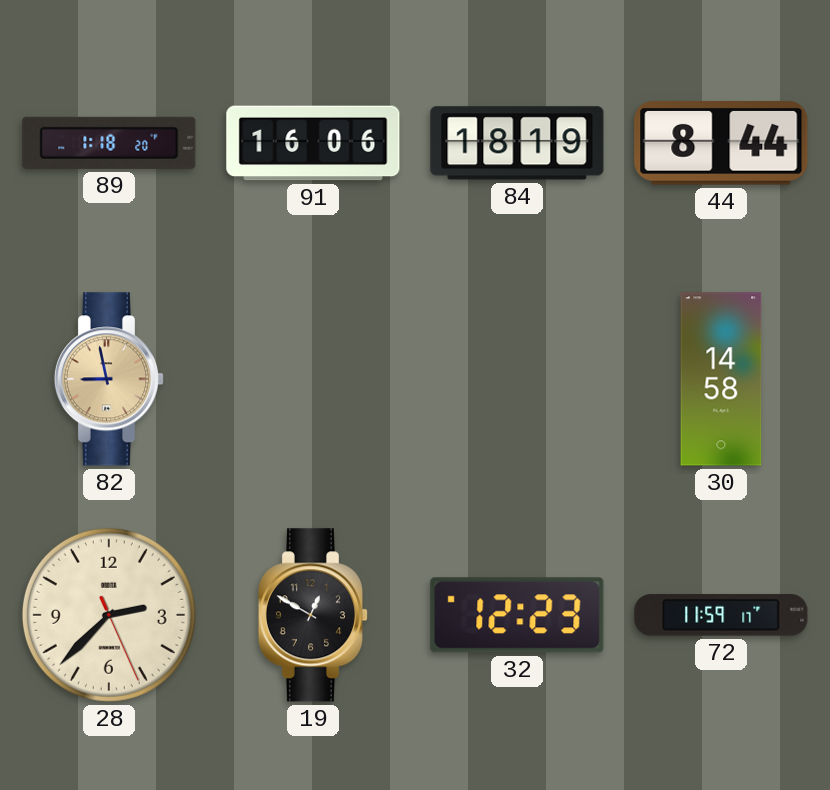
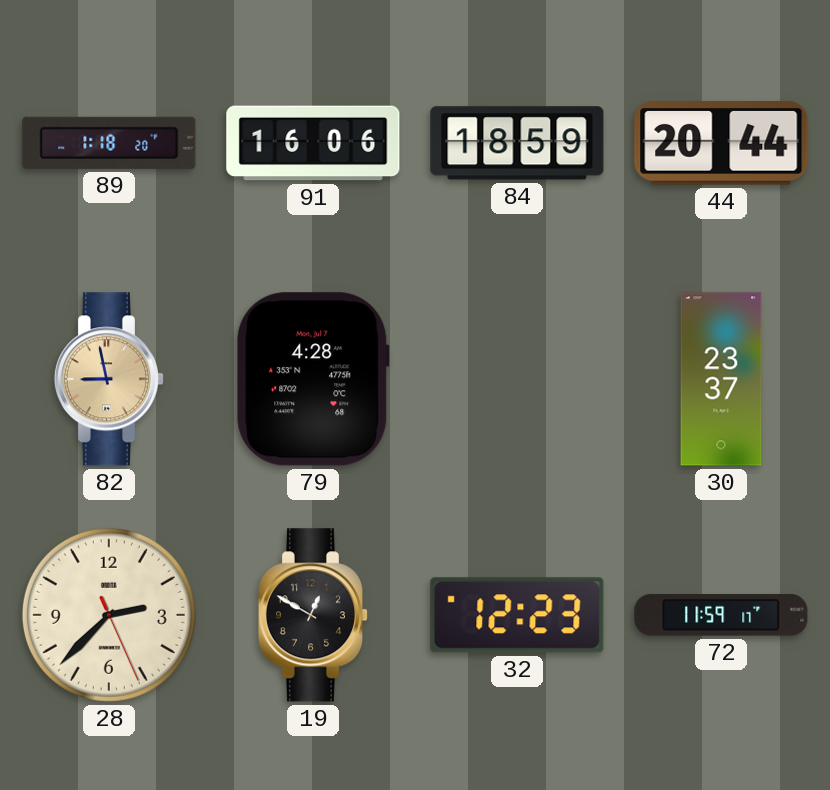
84: 18:19 -> 18:59
44: 8:44 -> 20:44
79: none -> 4:28
30: 14:58 -> 23:37
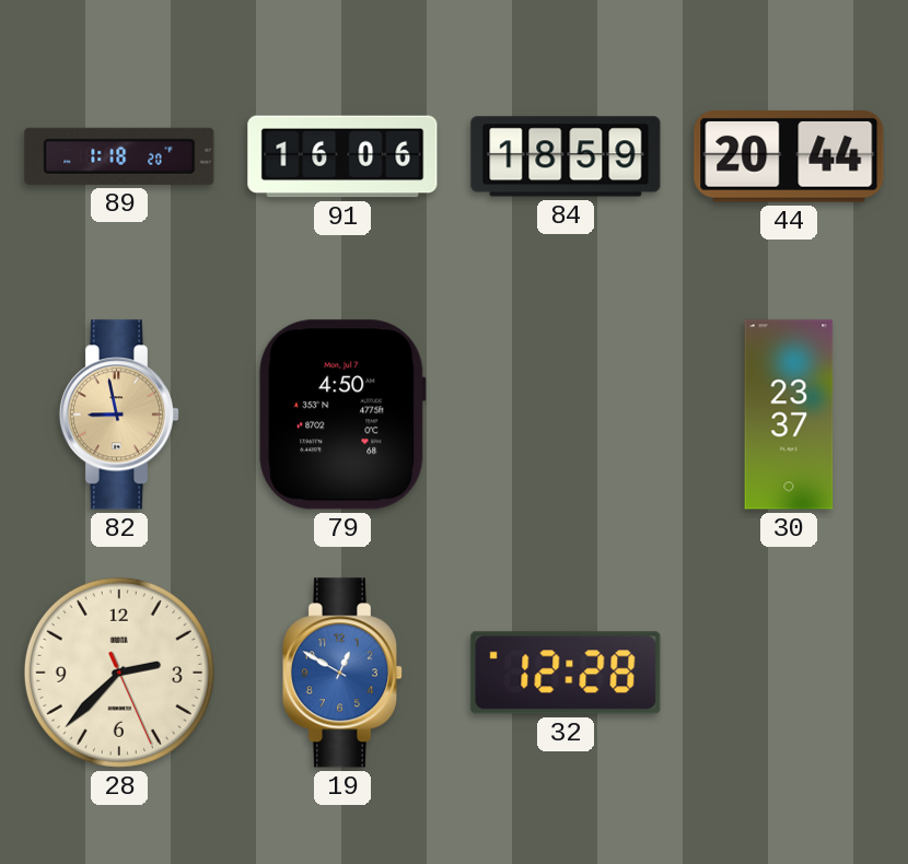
79: 4:28 -> 4:50
19 dial: black -> blue
32: 12:23 -> 12:28
72: 11:59 -> none
